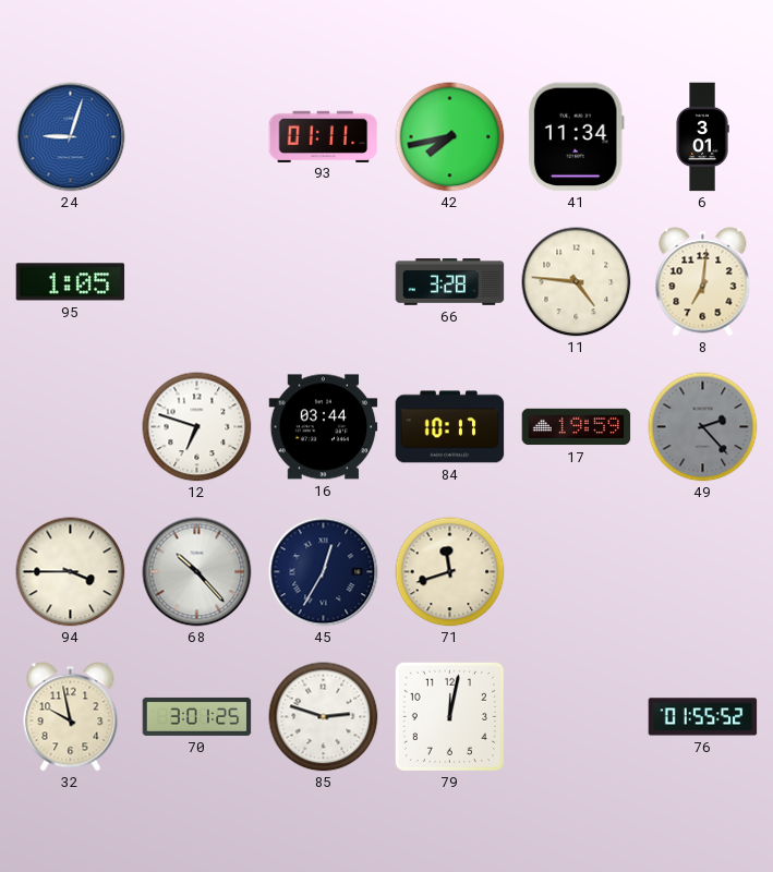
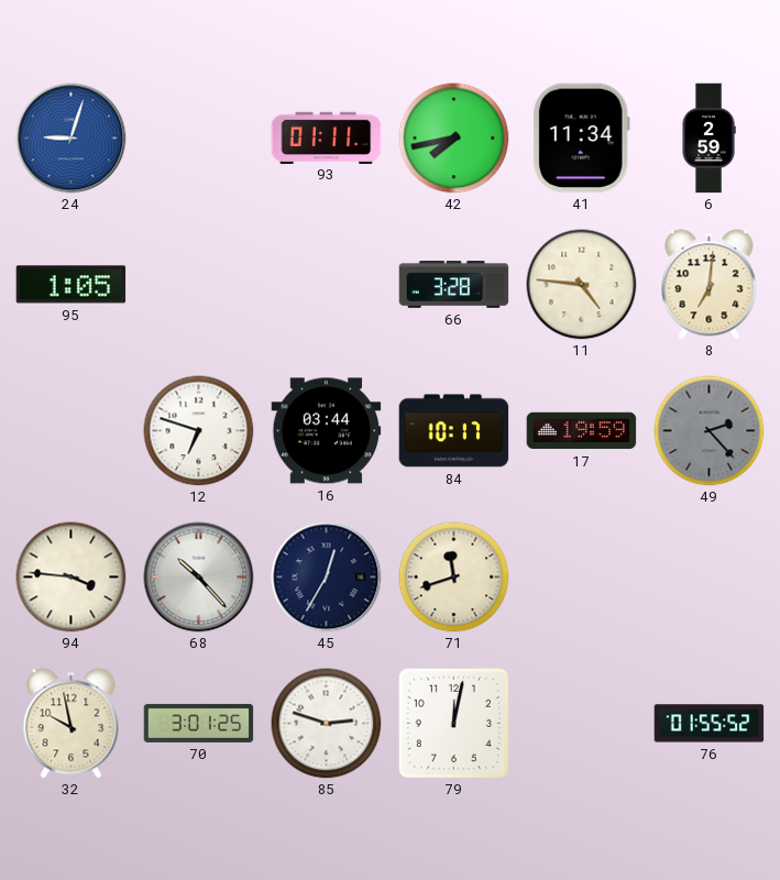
6: 3:01 -> 2:59
94: 3:45 -> 3:46
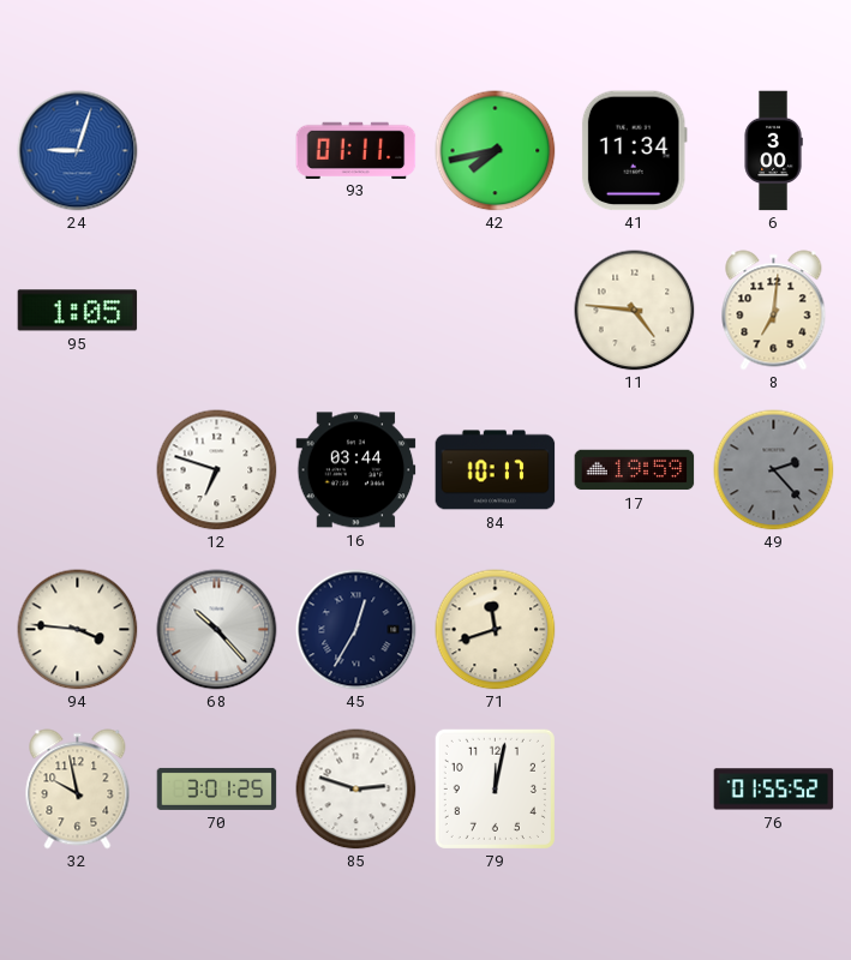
6: 2:59 -> 3:00
66: 3:28 -> none
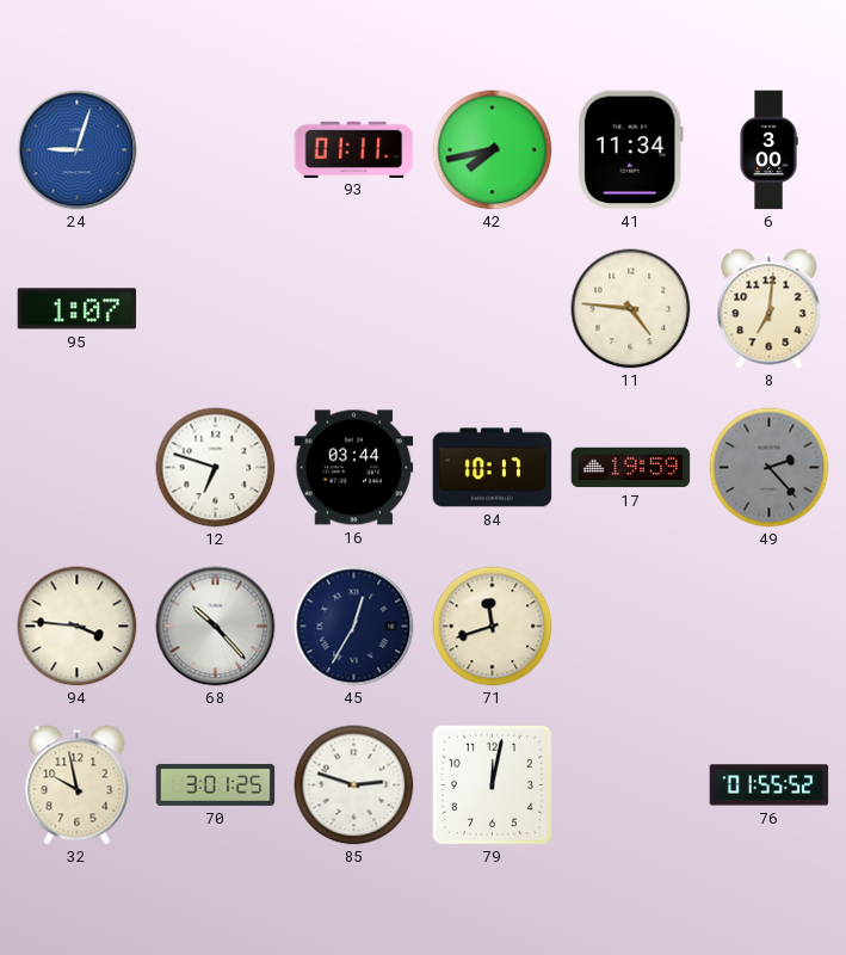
95: 1:05 -> 1:07
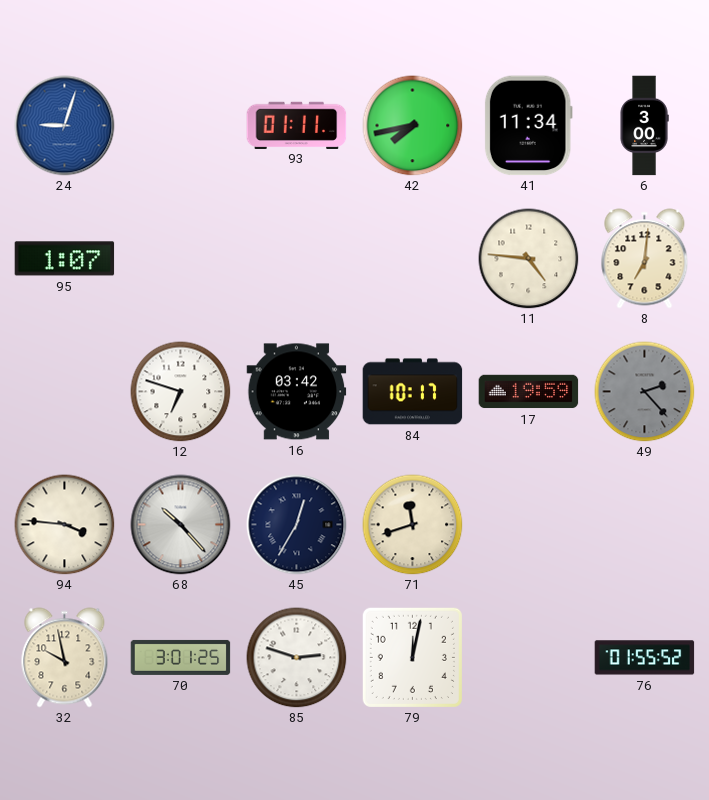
16: 03:44 -> 03:42
